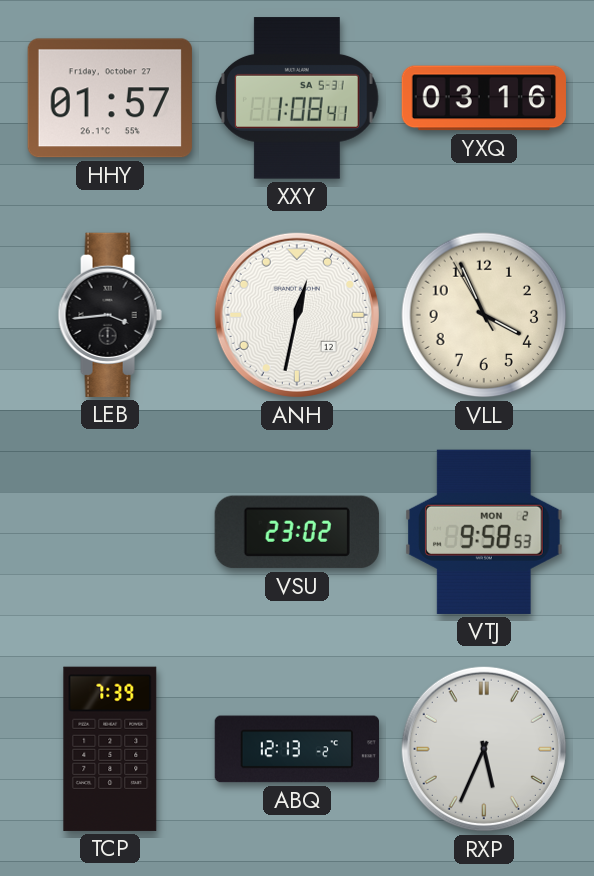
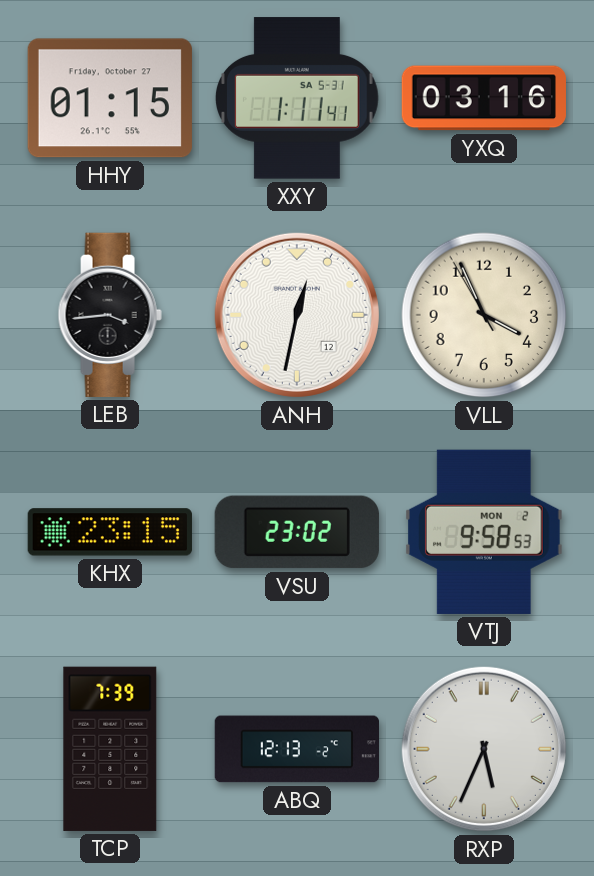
HHY: 01:57 -> 01:15
XXY: 1:08 -> 1:11
KHX: none -> 23:15
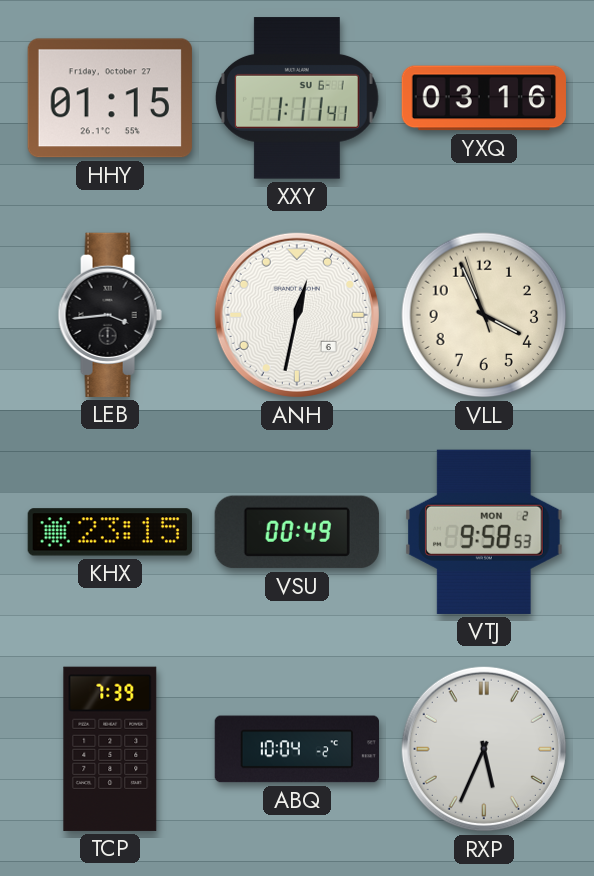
XXY date: SA 5-31 -> SU 6-1
ANH date: 12 -> 6
VLL: 3:55:55 -> 3:55:57
VSU: 23:02 -> 00:49
ABQ: 12:13 -> 10:04
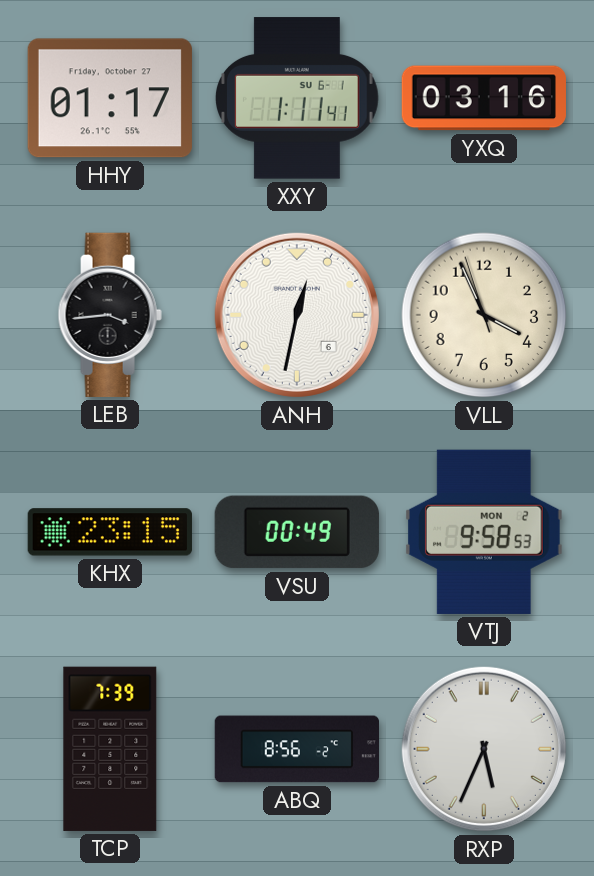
HHY: 01:15 -> 01:17
ABQ: 10:04 -> 8:56
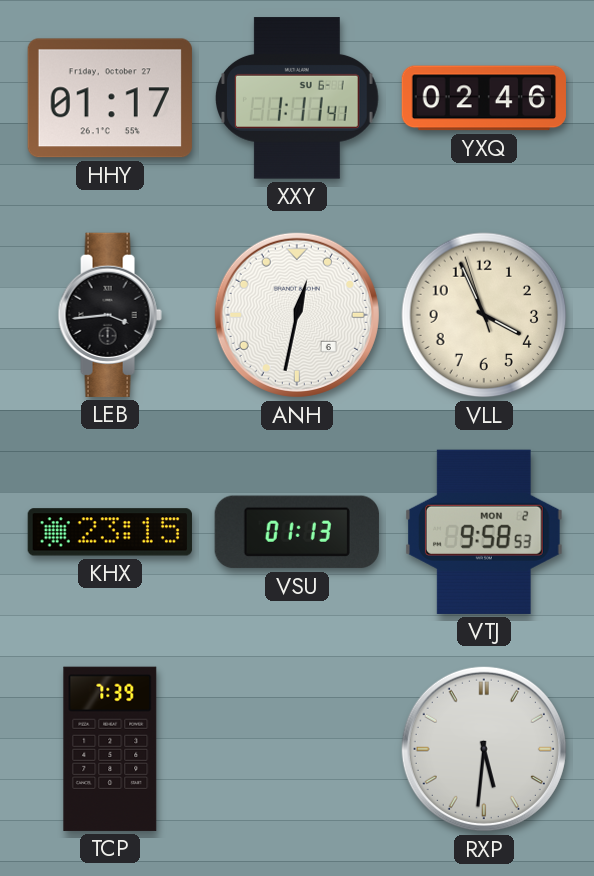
YXQ: 03:16 -> 02:46
VSU: 00:49 -> 01:13
ABQ: 8:56 -> none
RXP: 5:34 -> 5:31
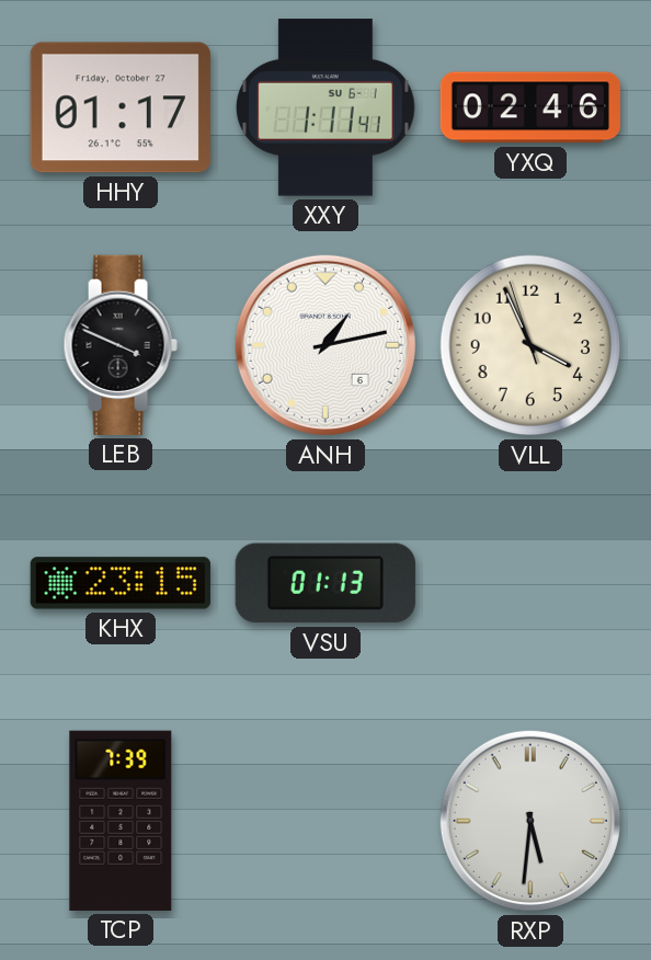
LEB: 3:44 -> 3:49
ANH: 12:32 -> 1:13
VTJ: 9:58 -> none
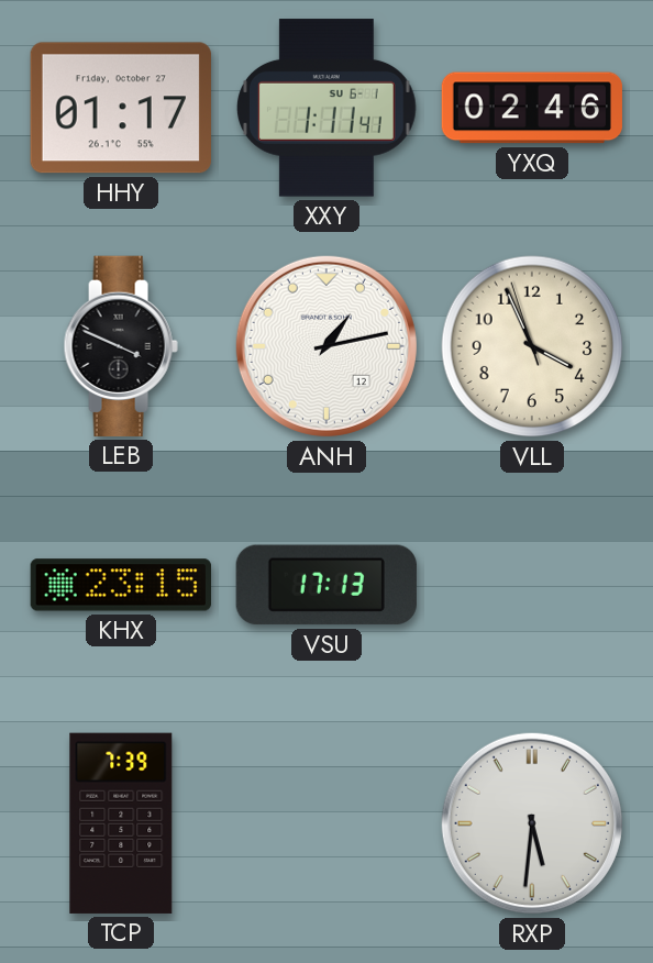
ANH date: 6 -> 12
VSU: 01:13 -> 17:13
